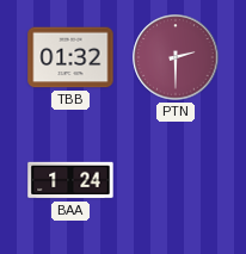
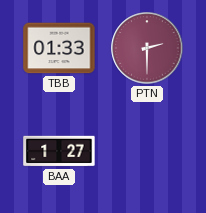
TBB: 01:32 -> 01:33
BAA: 1:24 -> 1:27
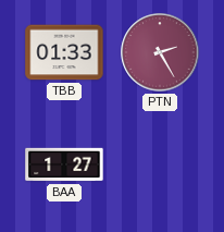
PTN: 2:30 -> 2:25
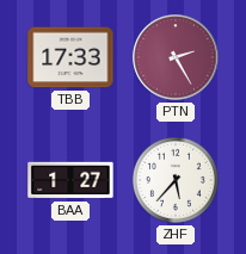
TBB: 01:33 -> 17:33
ZHF: none -> 5:37
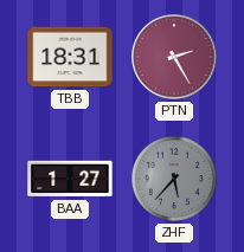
TBB: 17:33 -> 18:31
ZHF dial: white -> grey
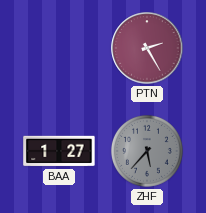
TBB: 18:31 -> none
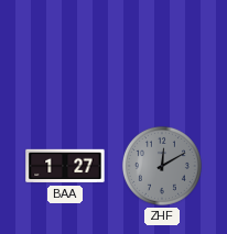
PTN: 2:25 -> none
ZHF: 5:37 -> 12:10
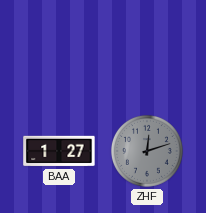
ZHF: 12:10 -> 12:12
